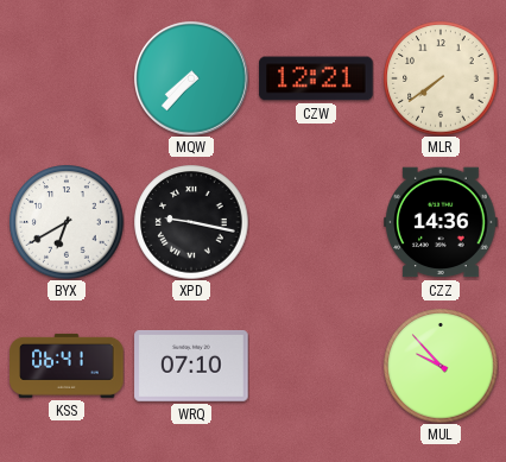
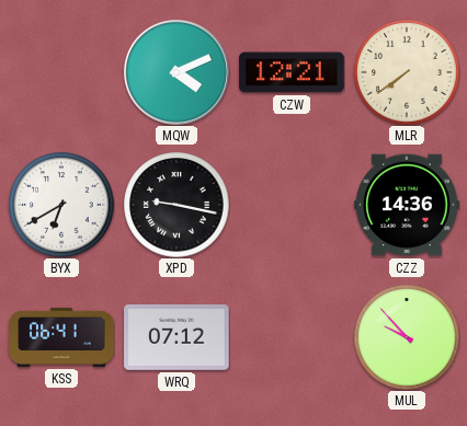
MQW: 7:37 -> 4:11
WRQ: 07:10 -> 07:12
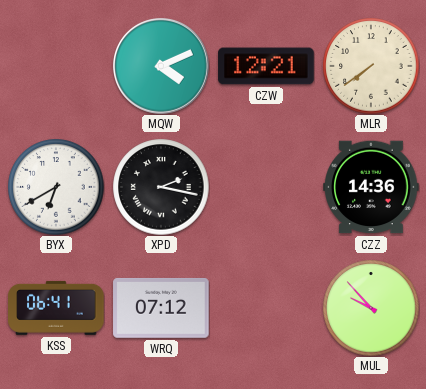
XPD: 9:17 -> 2:17
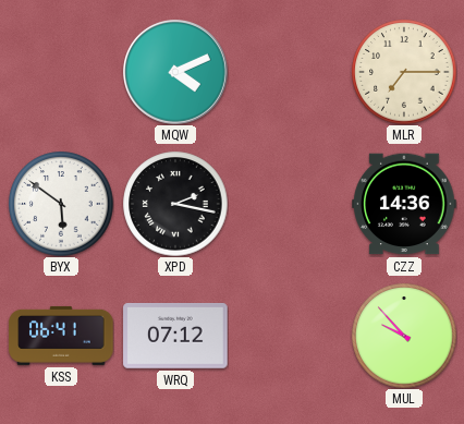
CZW: 12:21 -> none
MLR: 7:39 -> 7:15
BYX: 6:40 -> 5:51
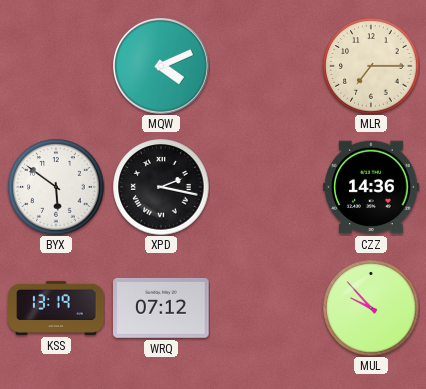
KSS: 06:41 -> 13:19
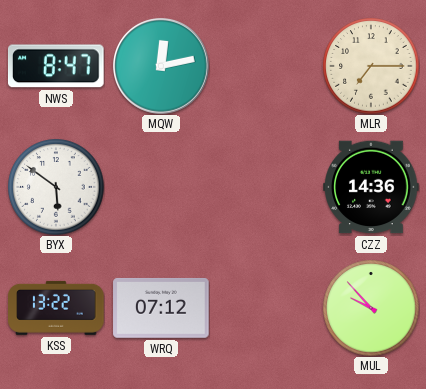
NWS: none -> 8:47
MQW: 4:11 -> 12:13
XPD: 2:17 -> none
KSS: 13:19 -> 13:22
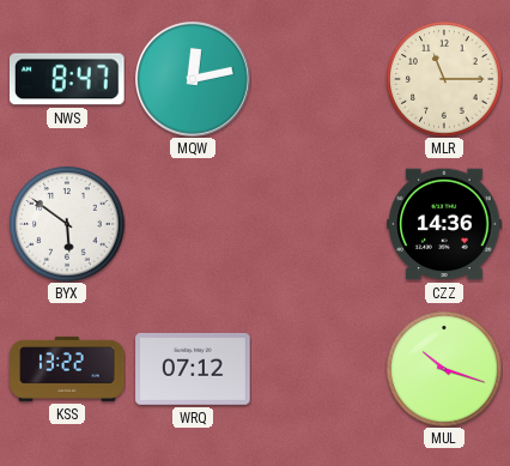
MLR: 7:15 -> 11:15
MUL: 9:53 -> 10:18
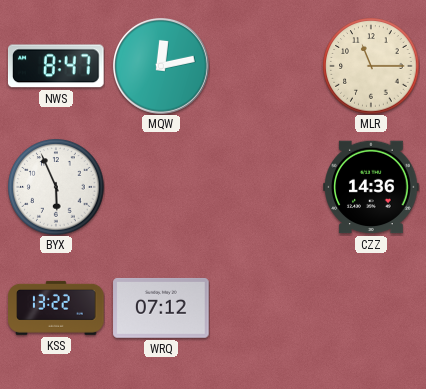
BYX: 5:51 -> 5:56
MUL: 10:18 -> none
